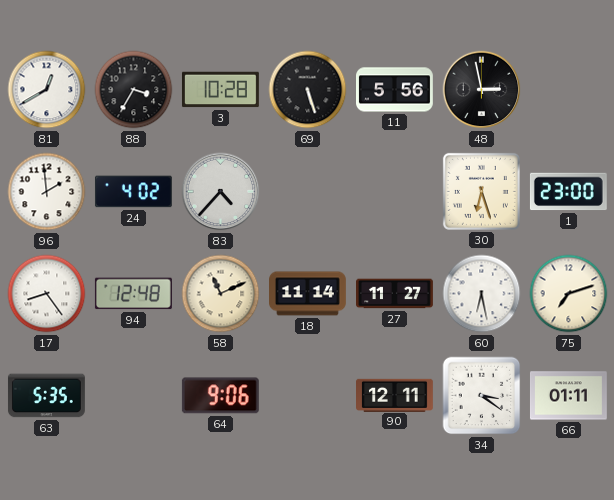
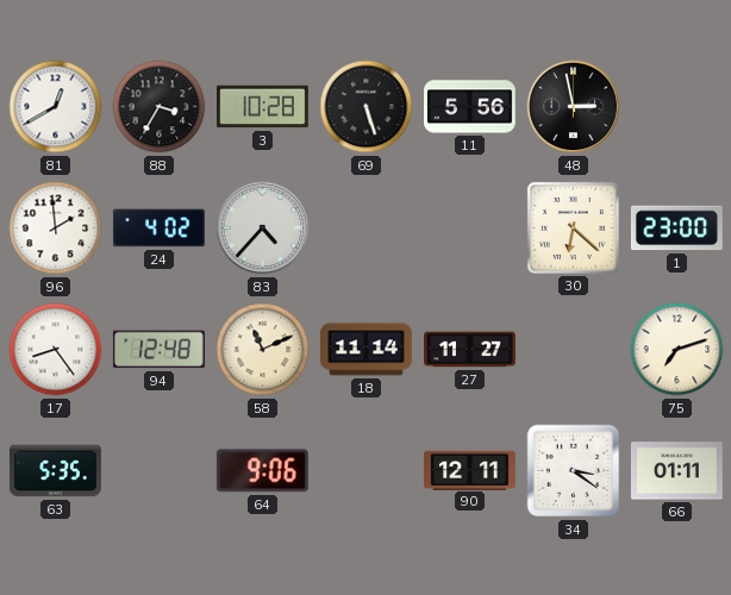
30: 6:27 -> 6:22
60: 6:28 -> none
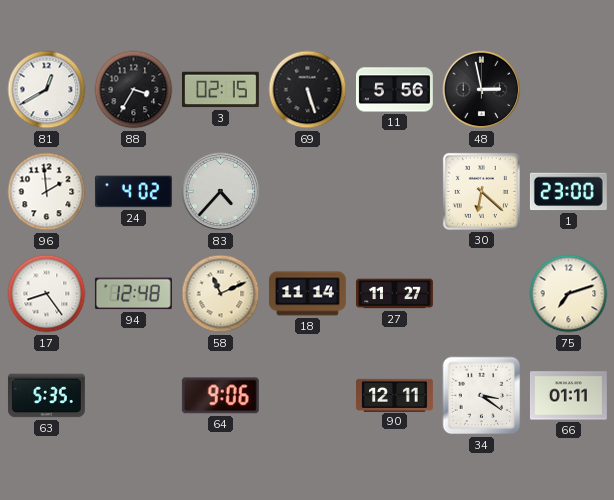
3: 10:28 -> 02:15
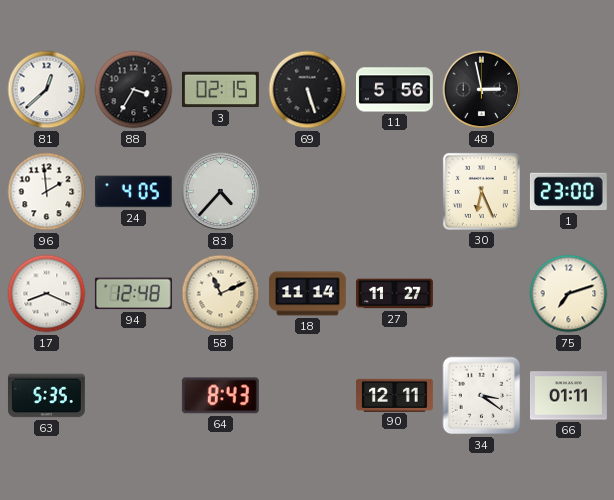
81: 12:40 -> 12:38
24: 4:02 -> 4:05
30: 6:22 -> 6:26
17: 8:24 -> 8:19
64: 9:06 -> 8:43
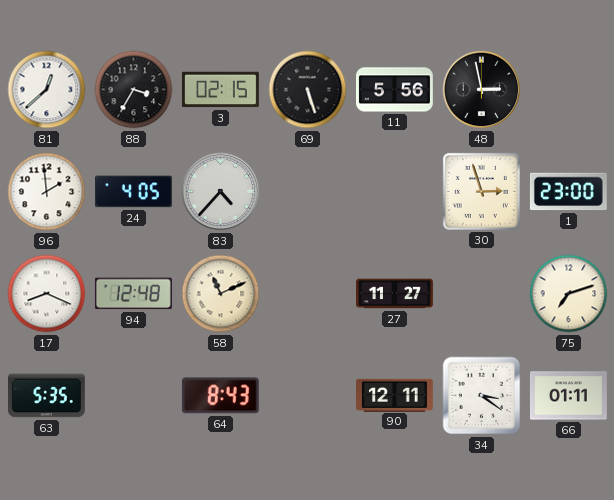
30: 6:26 -> 2:57
18: 11:14 -> none
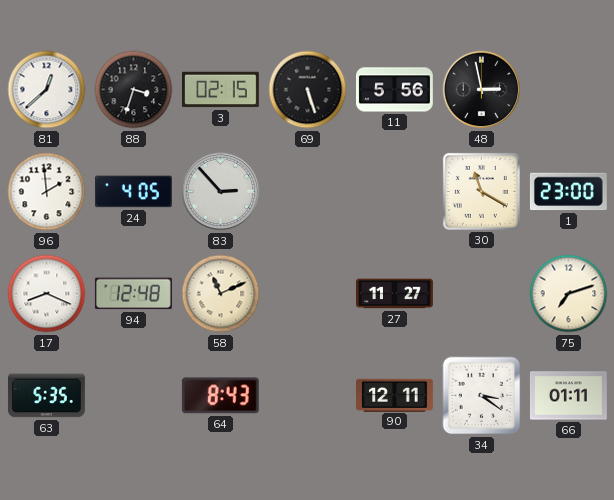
88: 3:35 -> 3:33
83: 4:37 -> 2:53
30: 2:57 -> 11:20
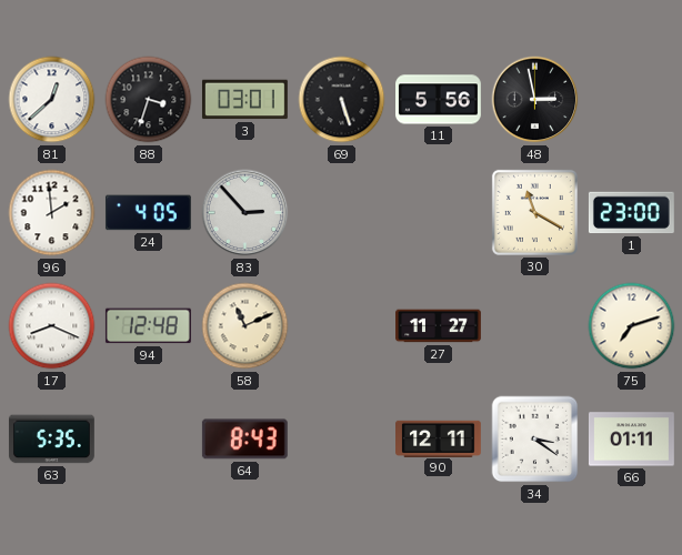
3: 02:15 -> 03:01
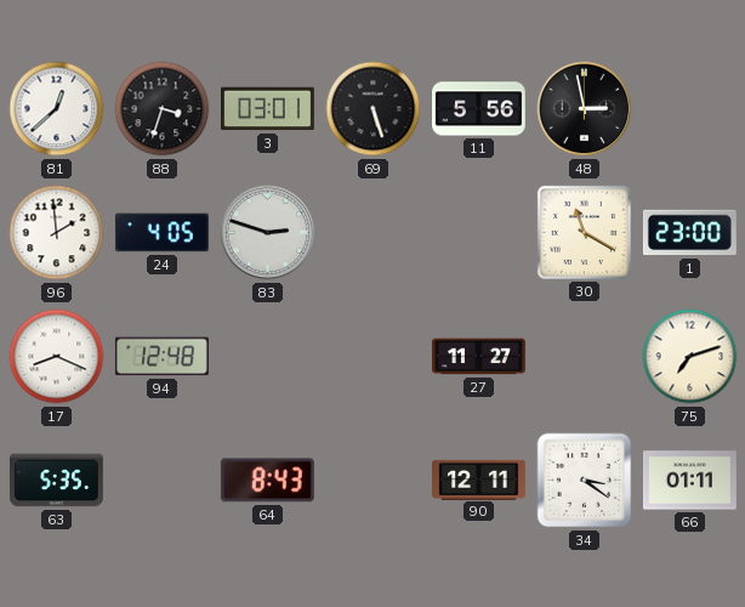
83: 2:53 -> 2:48
58: 11:11 -> none
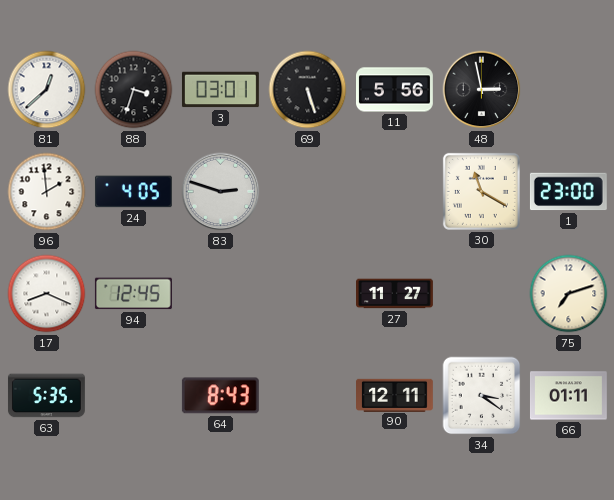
94: 12:48 -> 12:45
